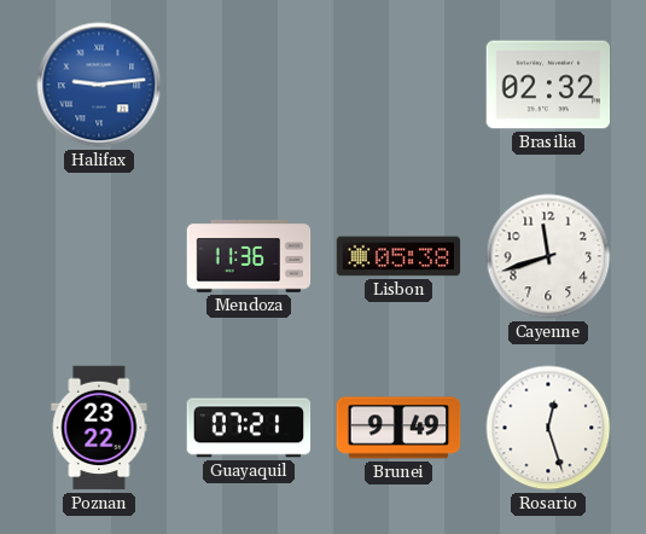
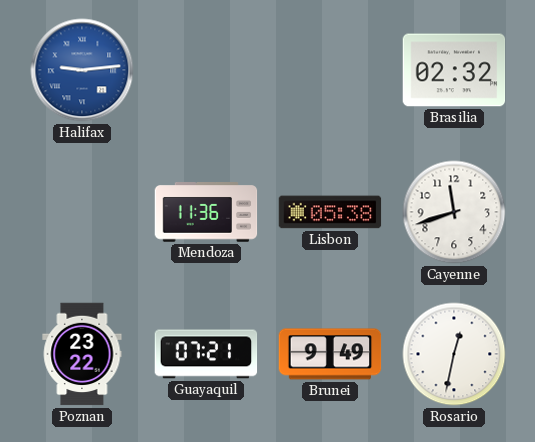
Rosario: 12:27 -> 12:32
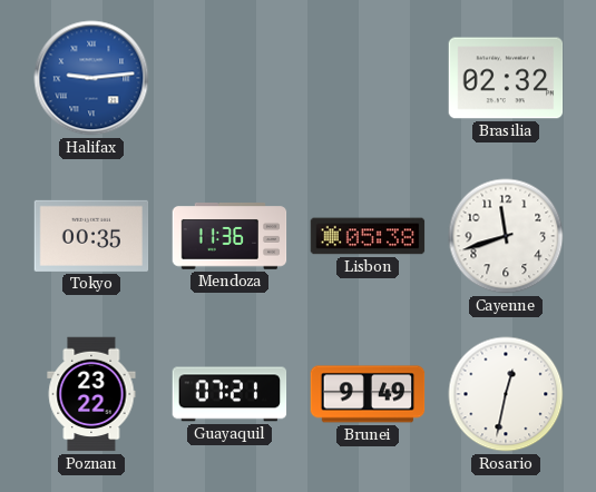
Tokyo: none -> 00:35
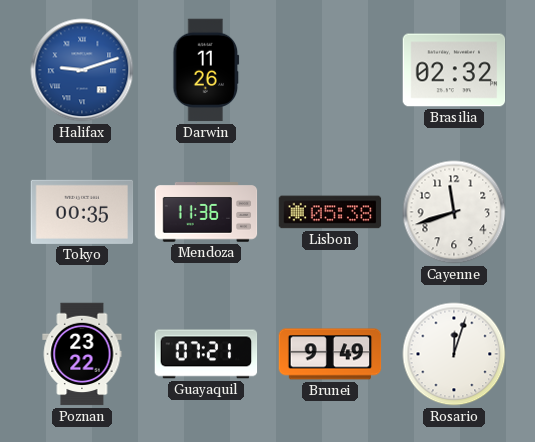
Halifax: 9:14 -> 9:12
Darwin: none -> 11:26
Rosario: 12:32 -> 12:03
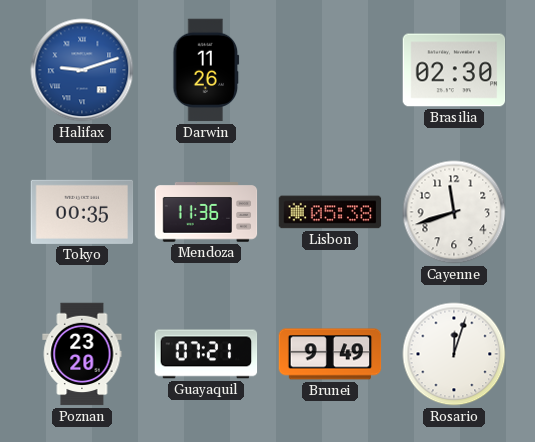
Brasilia: 02:32 -> 02:30
Poznan: 23:22 -> 23:20
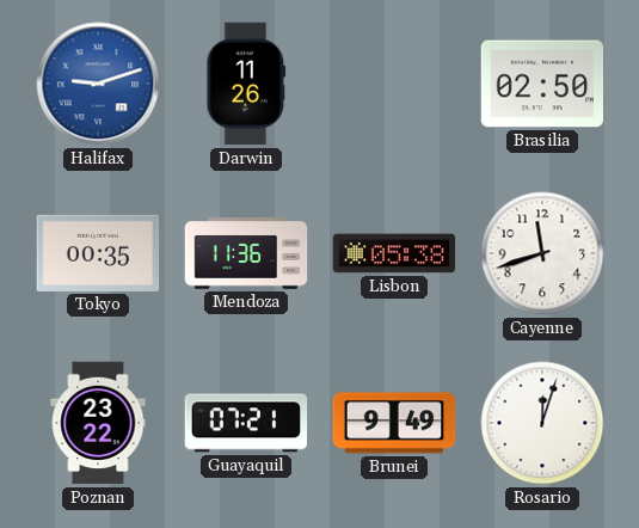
Brasilia: 02:30 -> 02:50
Poznan: 23:20 -> 23:22
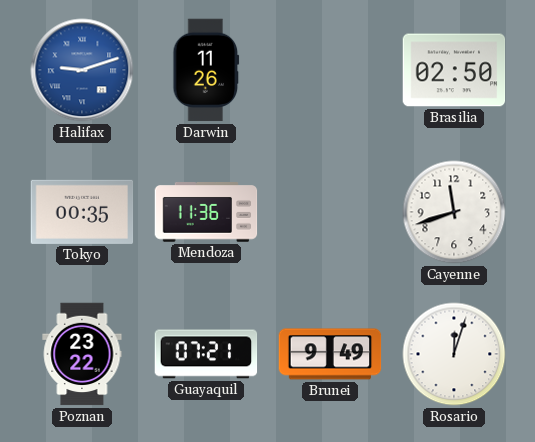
Lisbon: 05:38 -> none
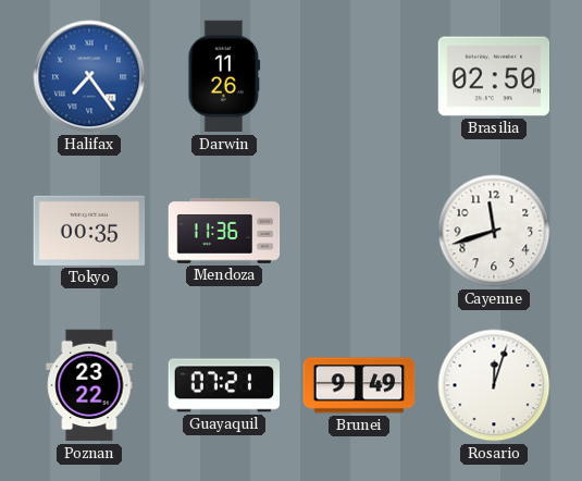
Halifax: 9:12 -> 7:24
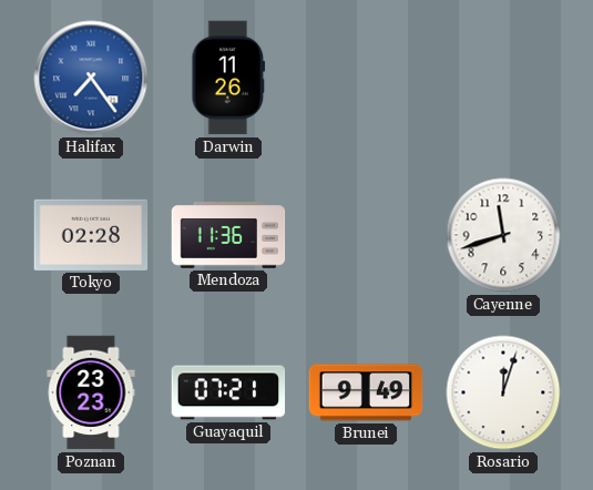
Brasilia: 02:50 -> none
Tokyo: 00:35 -> 02:28
Poznan: 23:22 -> 23:23
